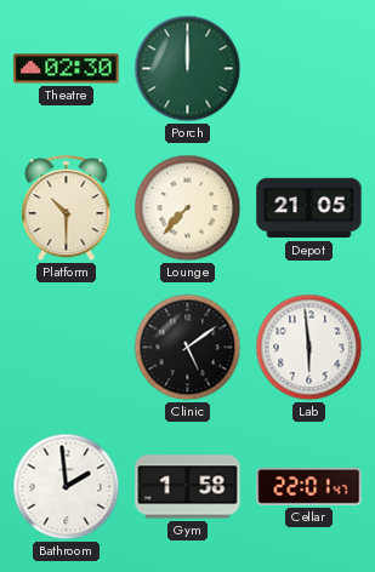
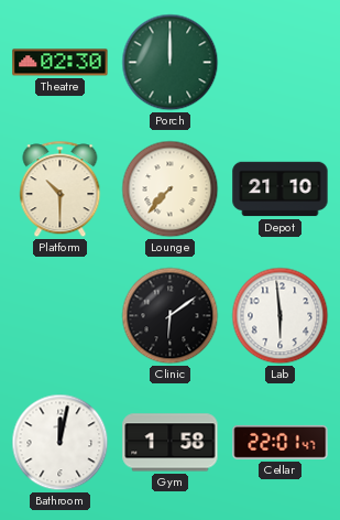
Depot: 21:05 -> 21:10
Clinic: 5:09 -> 6:09
Bathroom: 1:59 -> 12:02
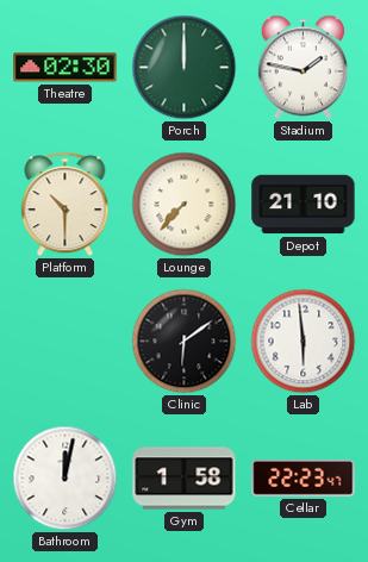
Stadium: none -> 1:47
Cellar: 22:01 -> 22:23
